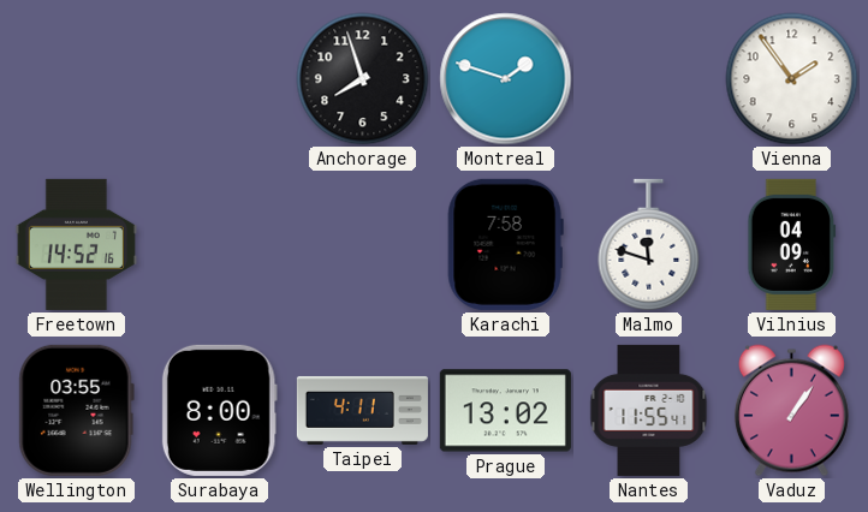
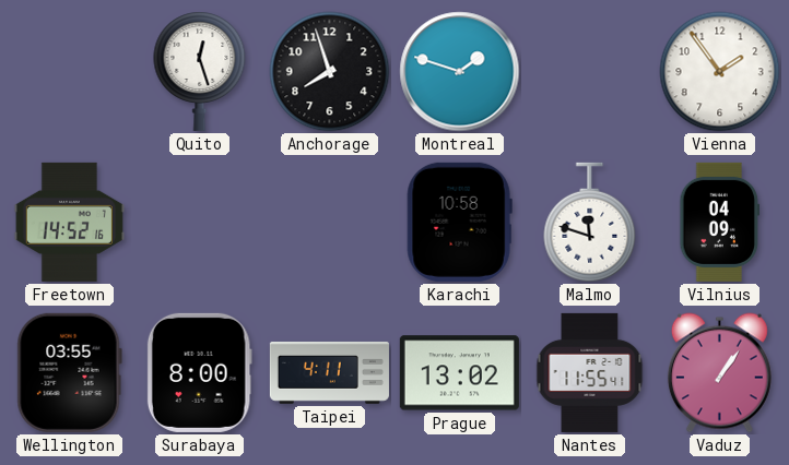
Quito: none -> 12:27
Karachi: 7:58 -> 10:58
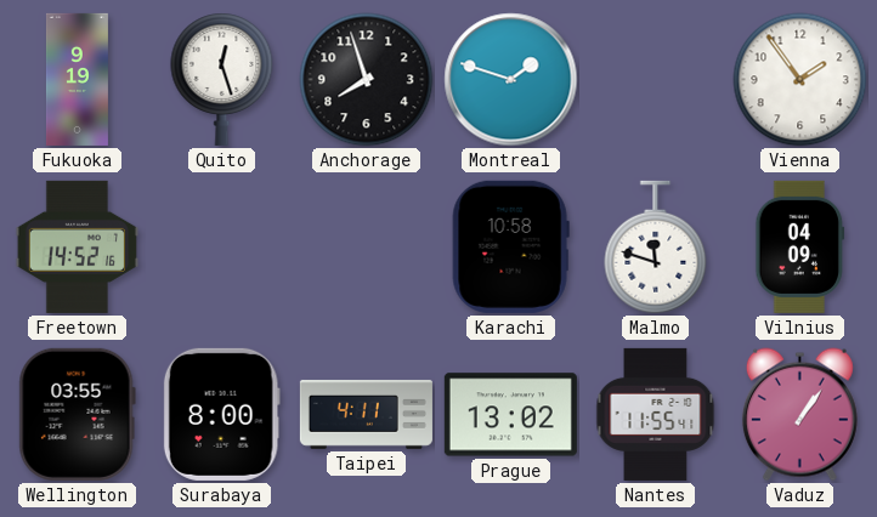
Fukuoka: none -> 9:19
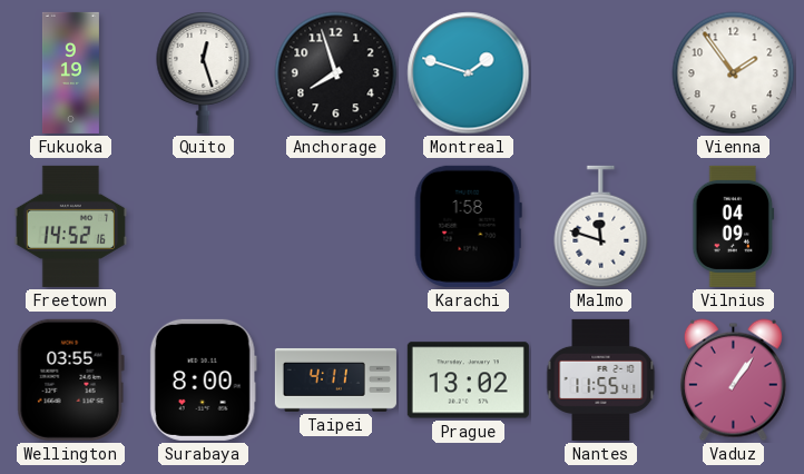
Karachi: 10:58 -> 1:58
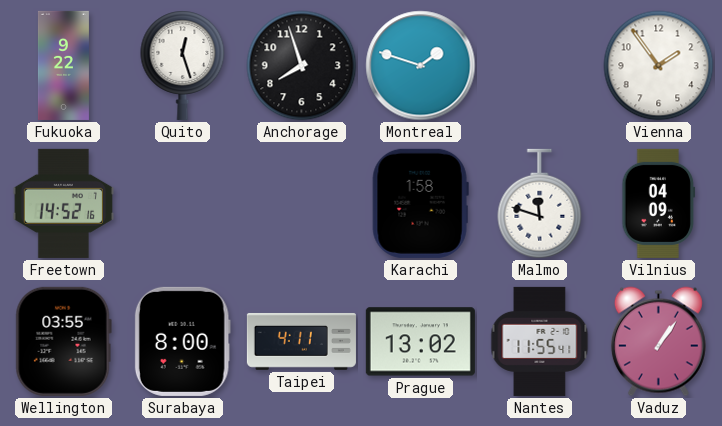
Fukuoka: 9:19 -> 9:22
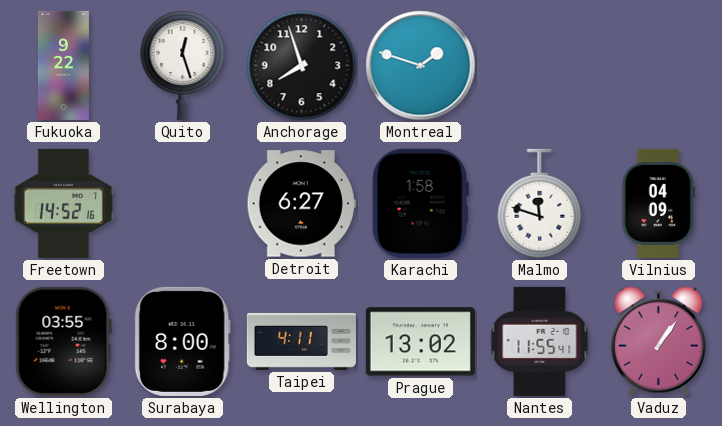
Vienna: 1:54 -> none
Detroit: none -> 6:27
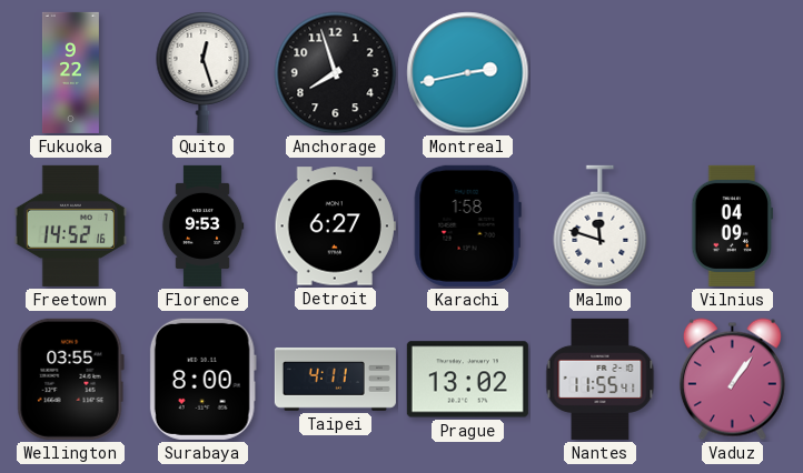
Montreal: 1:48 -> 2:43
Florence: none -> 9:53
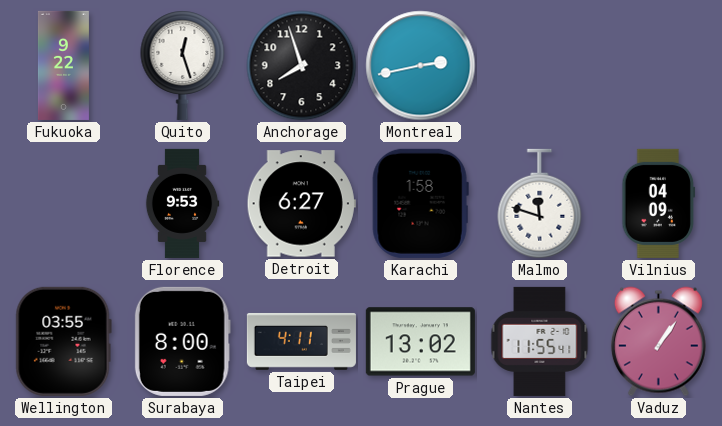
Freetown: 14:52 -> none
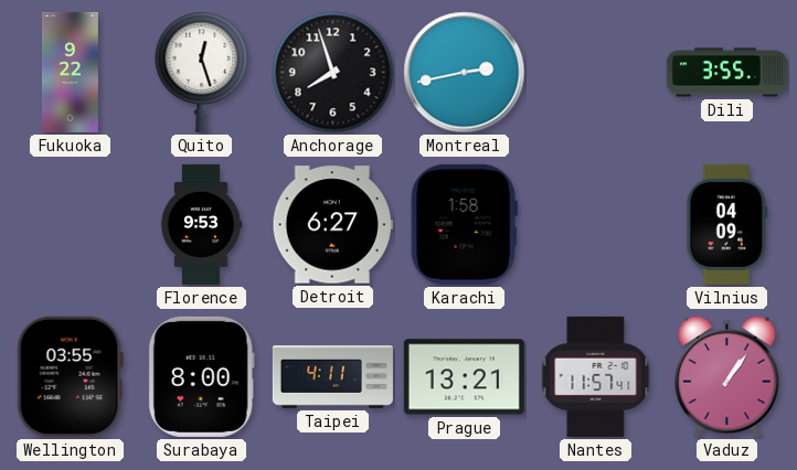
Dili: none -> 3:55
Malmo: 11:48 -> none
Prague: 13:02 -> 13:21
Nantes: 11:55 -> 11:57
